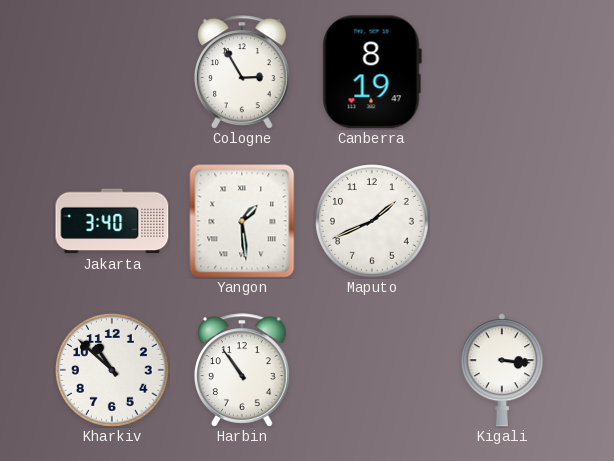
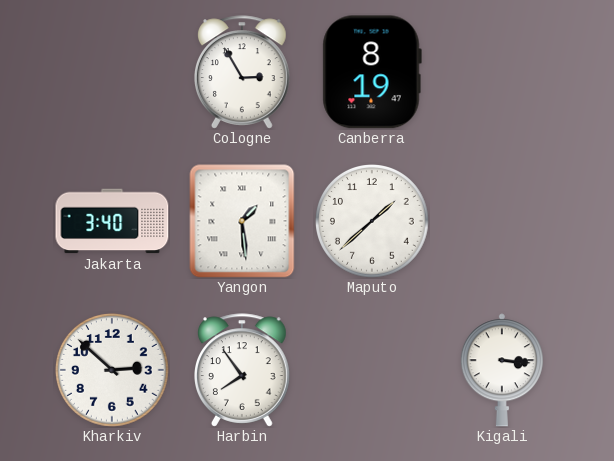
Maputo: 1:41 -> 1:38
Kharkiv: 10:52 -> 2:52
Harbin: 10:54 -> 7:54
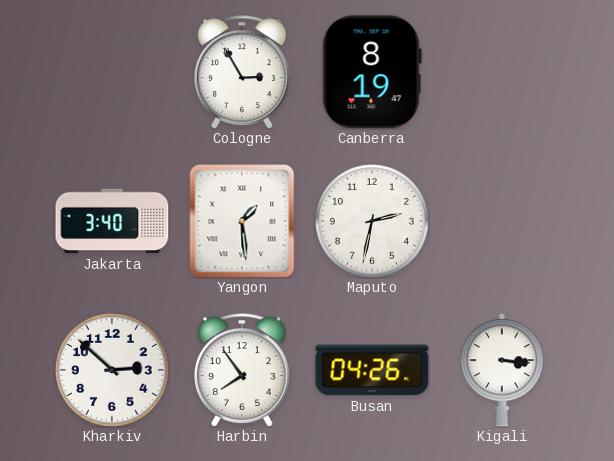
Maputo: 1:38 -> 2:32
Busan: none -> 04:26
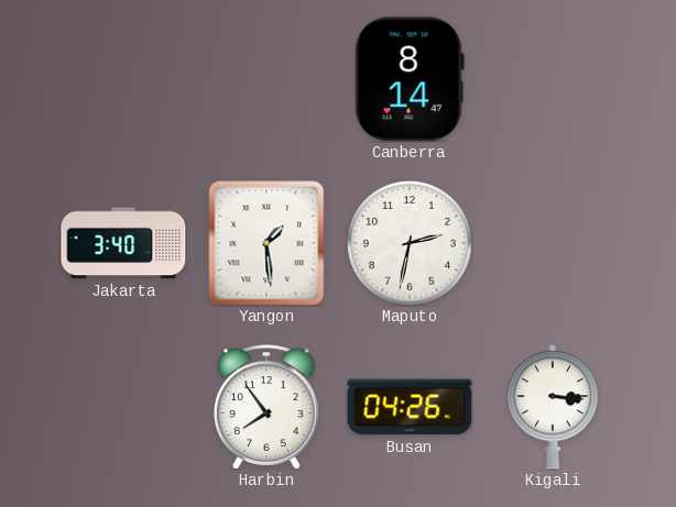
Cologne: 2:55 -> none
Canberra: 8:19 -> 8:14
Kharkiv: 2:52 -> none
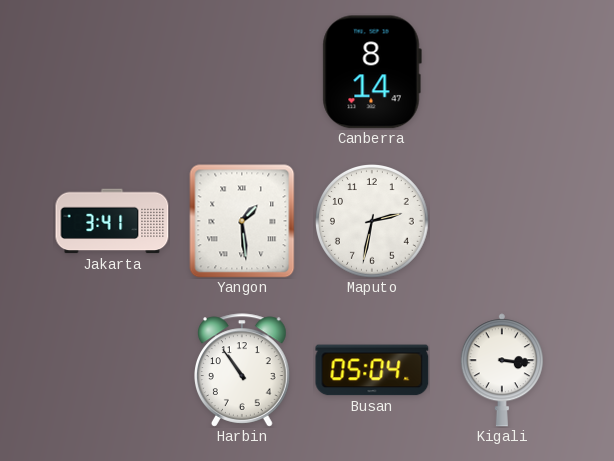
Jakarta: 3:40 -> 3:41
Harbin: 7:54 -> 10:54
Busan: 04:26 -> 05:04
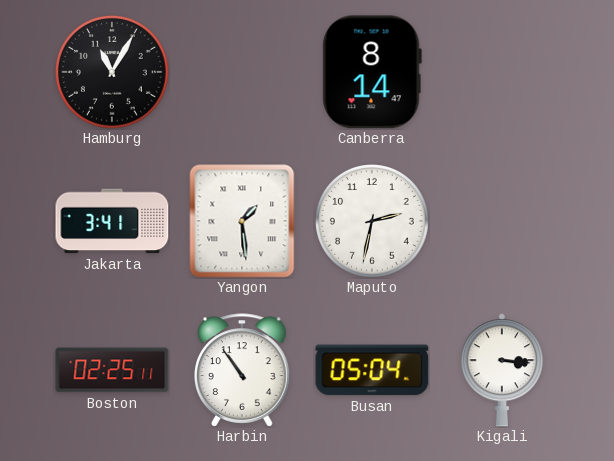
Hamburg: none -> 11:05
Boston: none -> 02:25
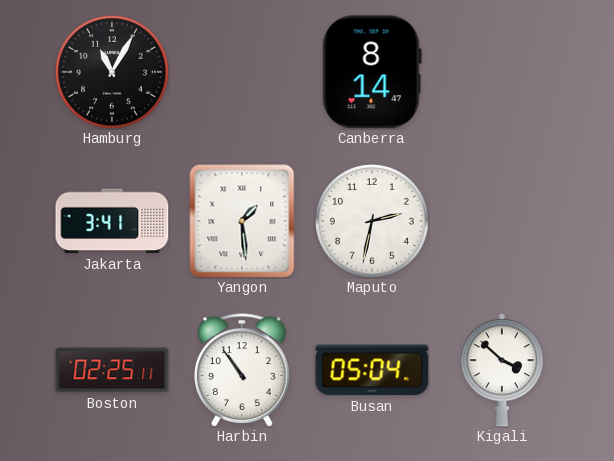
Kigali: 3:16 -> 3:52
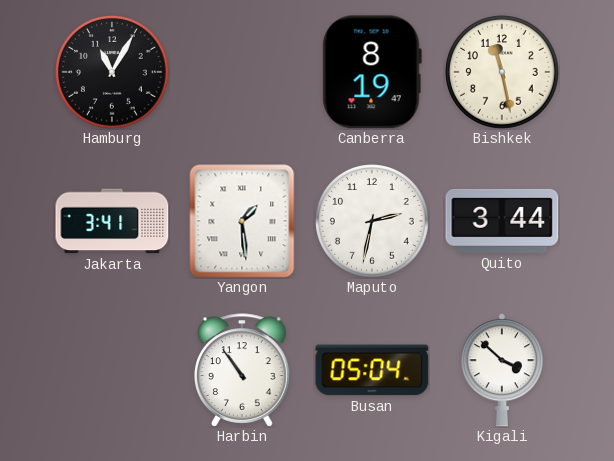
Canberra: 8:14 -> 8:19
Bishkek: none -> 11:28
Quito: none -> 3:44
Boston: 02:25 -> none
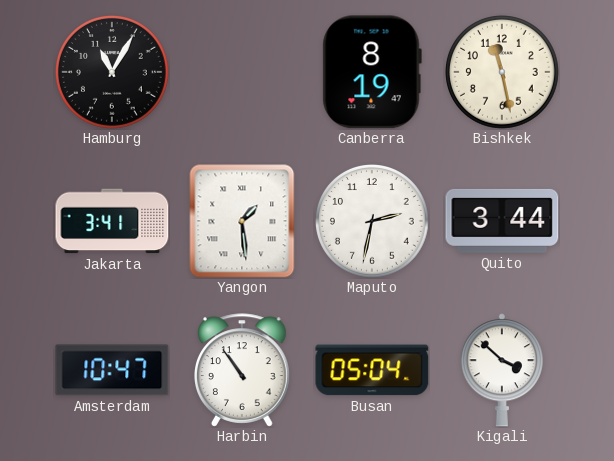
Amsterdam: none -> 10:47
